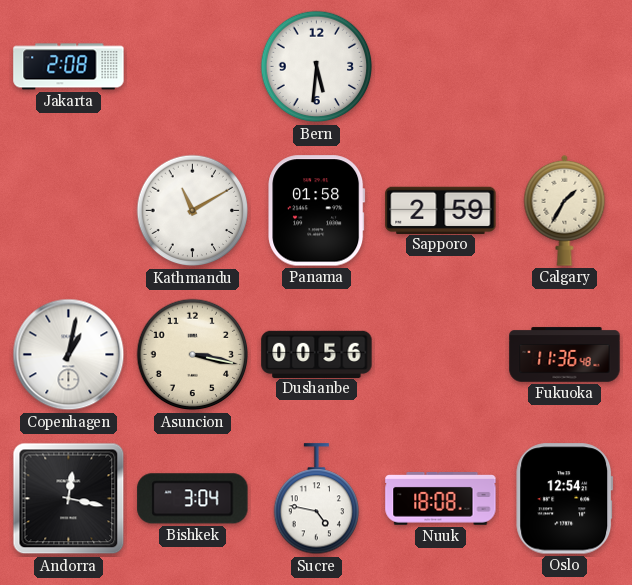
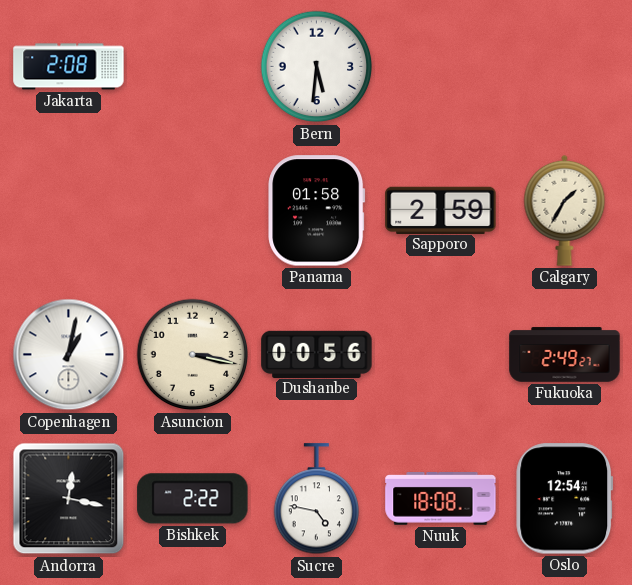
Kathmandu: 11:10 -> none
Fukuoka: 11:36 -> 2:49
Bishkek: 3:04 -> 2:22
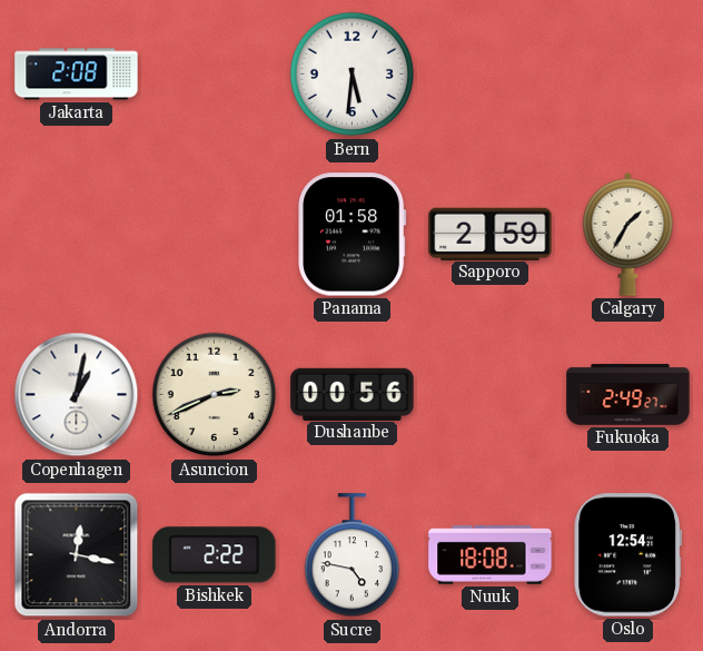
Asuncion: 3:17 -> 2:41
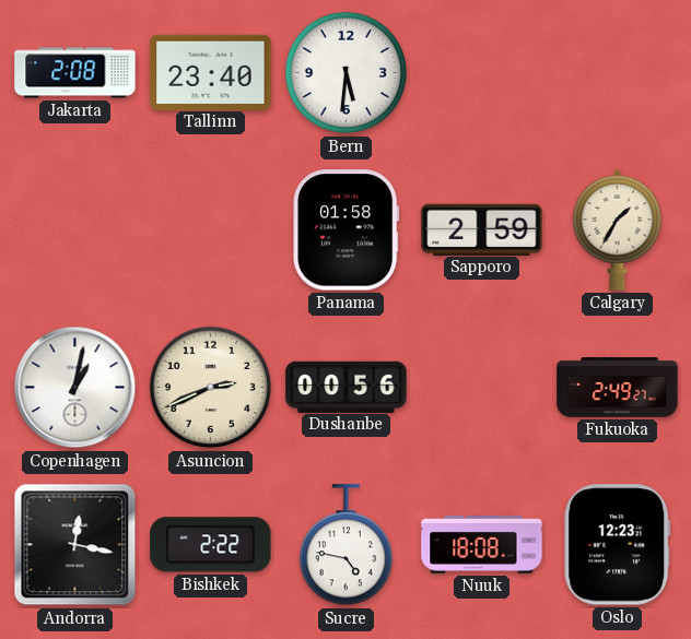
Tallinn: none -> 23:40
Oslo: 12:54 -> 12:23
